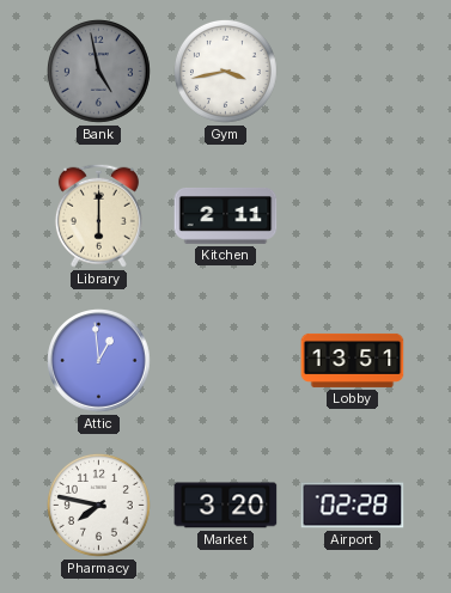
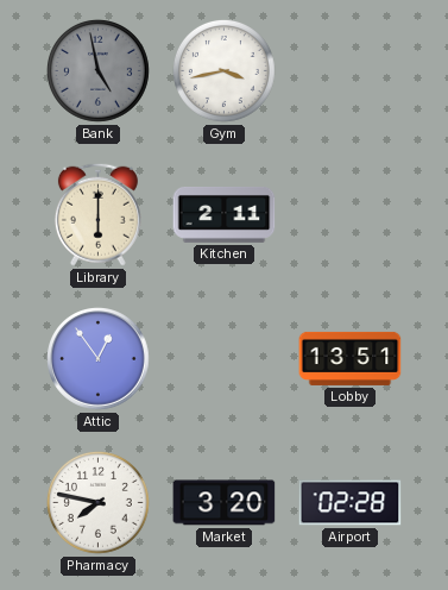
Attic: 12:59 -> 12:54
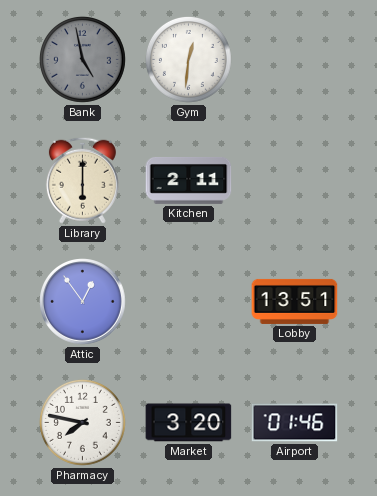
Gym: 3:43 -> 12:31
Airport: 02:28 -> 01:46
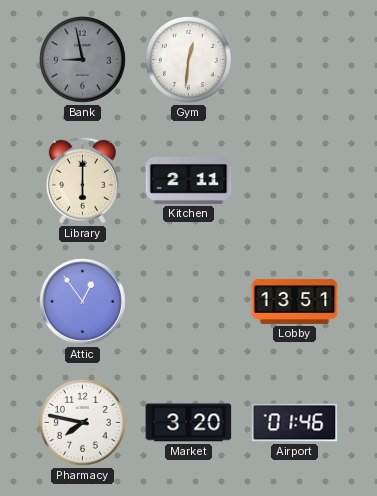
Bank: 4:58 -> 8:58
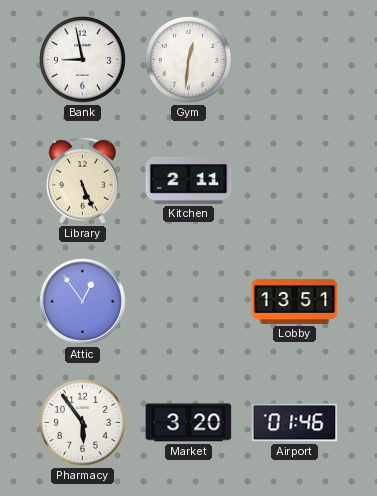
Bank dial: grey -> white
Library: 6:00 -> 5:26
Pharmacy: 7:47 -> 5:54
